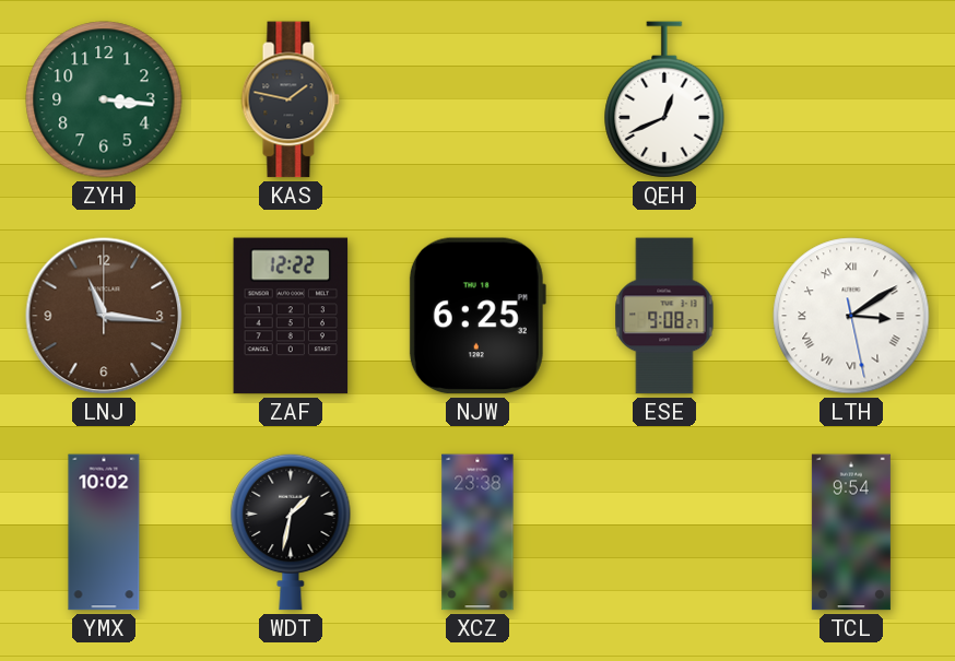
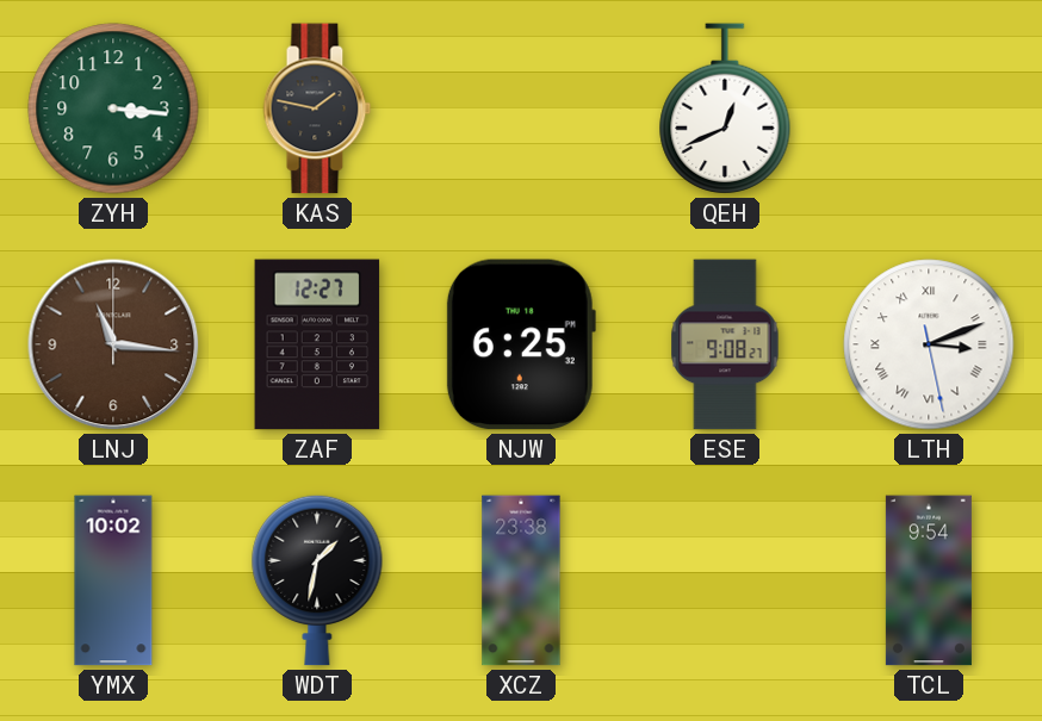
ZAF: 12:22 -> 12:27
LTH: 3:09 -> 3:11
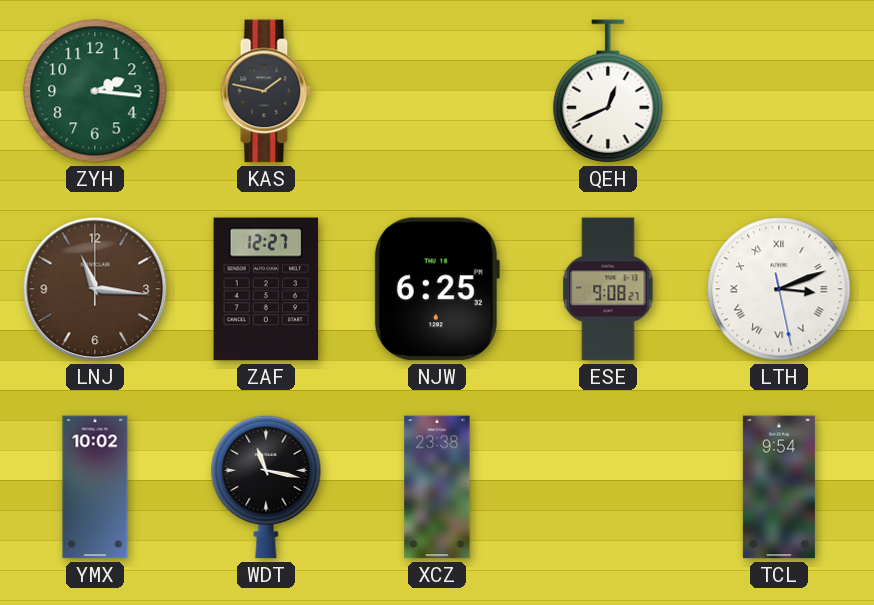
ZYH: 3:16 -> 2:16
WDT: 1:32 -> 11:17
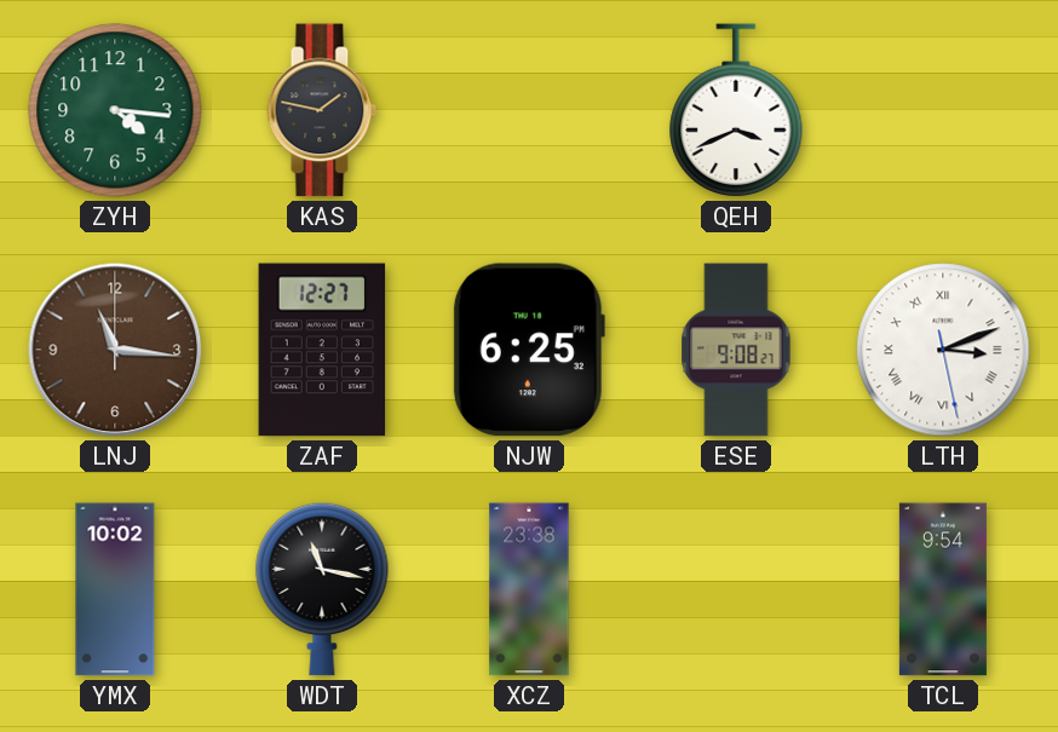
ZYH: 2:16 -> 4:16
QEH: 12:41 -> 3:41
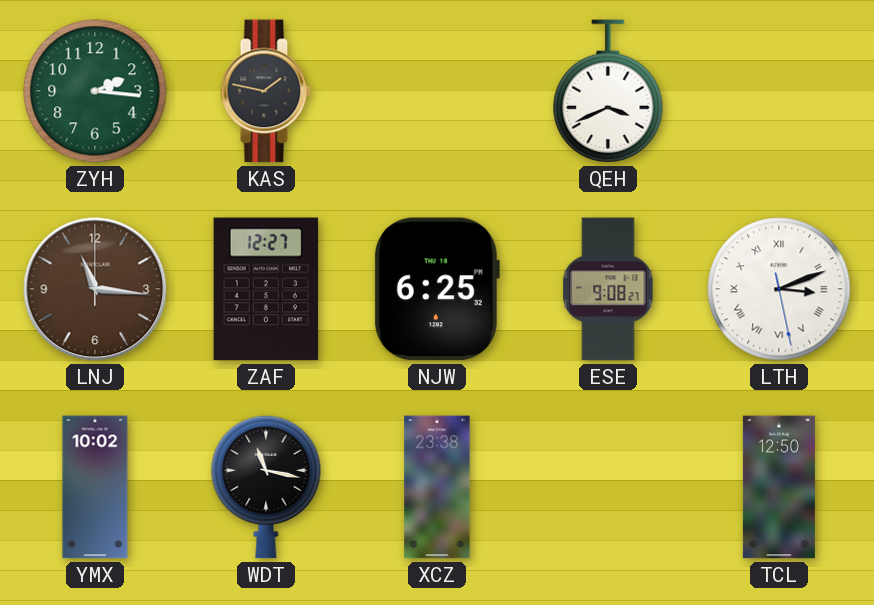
ZYH: 4:16 -> 2:16
TCL: 9:54 -> 12:50
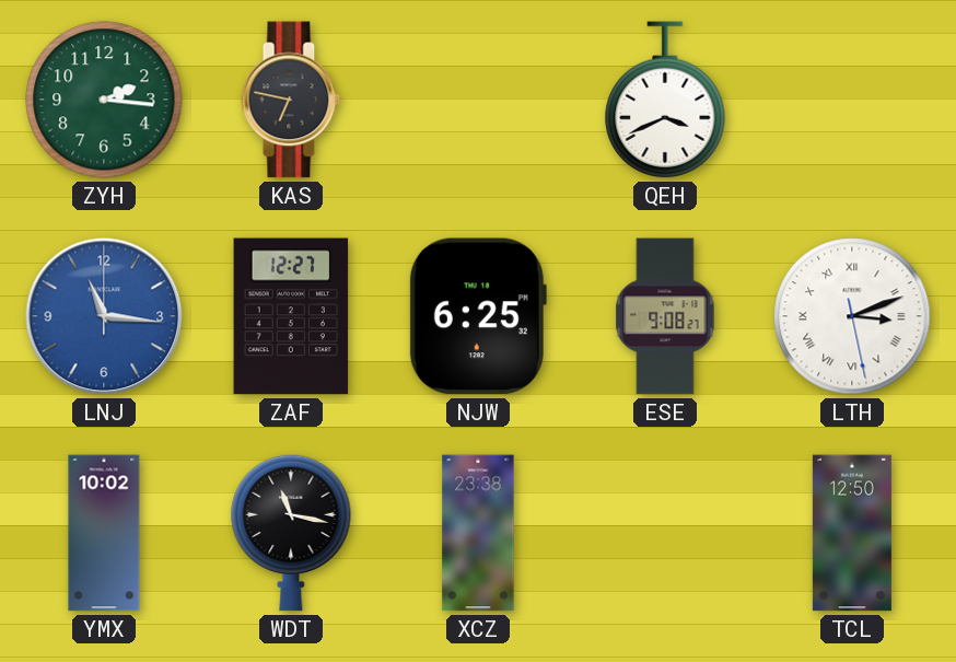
KAS: 1:47 -> 6:47
LNJ dial: brown -> blue
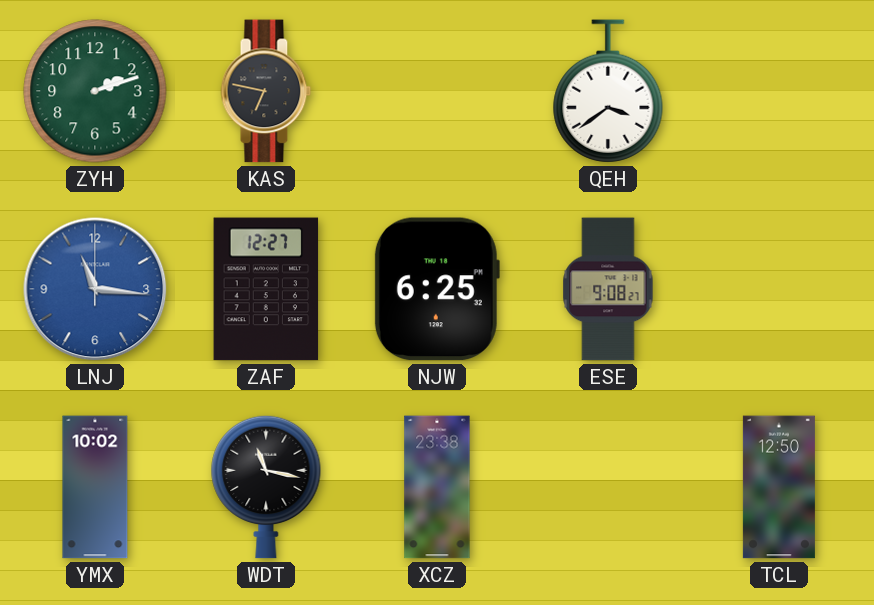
ZYH: 2:16 -> 2:12
QEH: 3:41 -> 3:39
LTH: 3:11 -> none
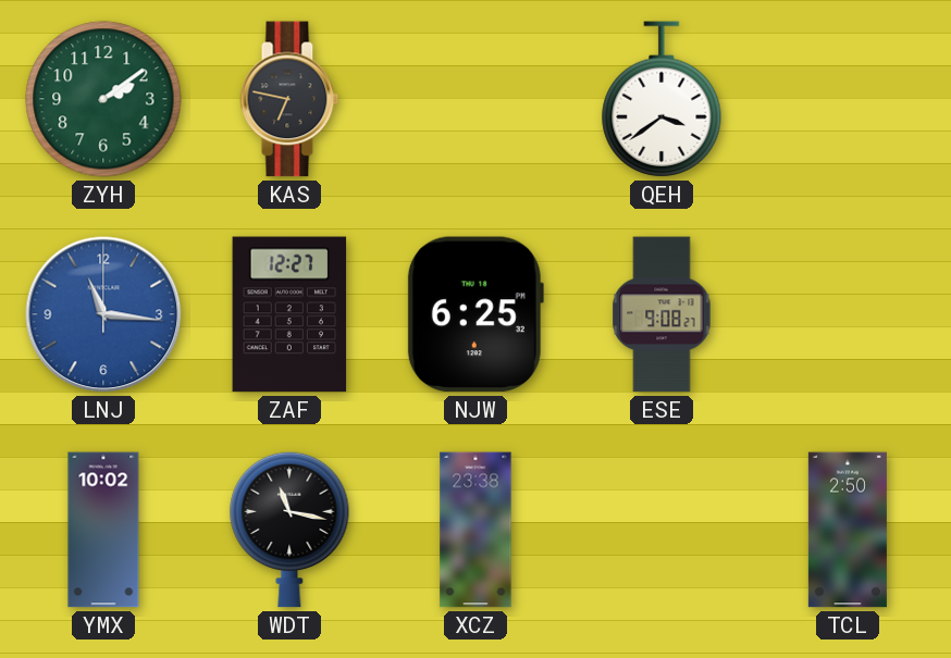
ZYH: 2:12 -> 2:09
TCL: 12:50 -> 2:50
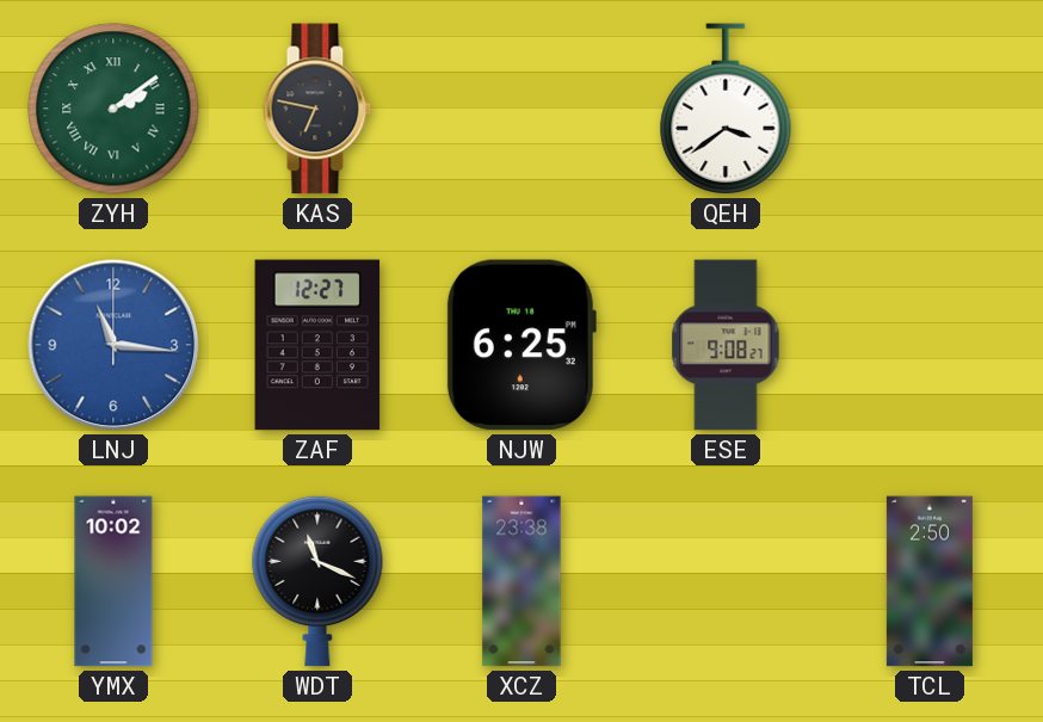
ZYH numerals: Arabic -> Roman
WDT: 11:17 -> 11:19
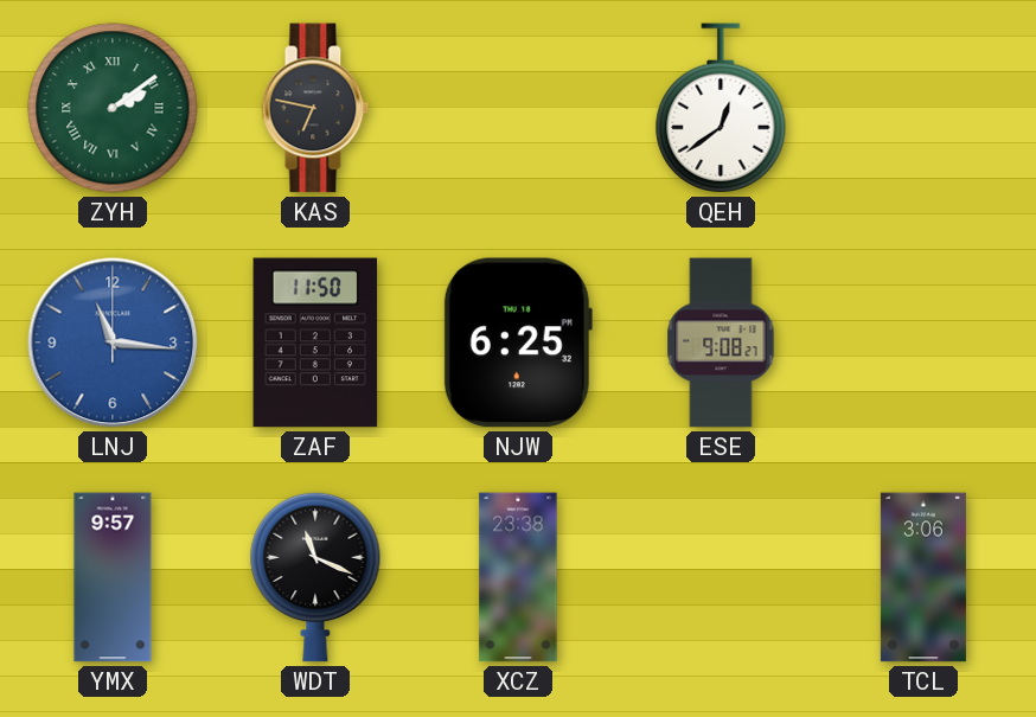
QEH: 3:39 -> 12:39
ZAF: 12:27 -> 11:50
YMX: 10:02 -> 9:57
TCL: 2:50 -> 3:06
